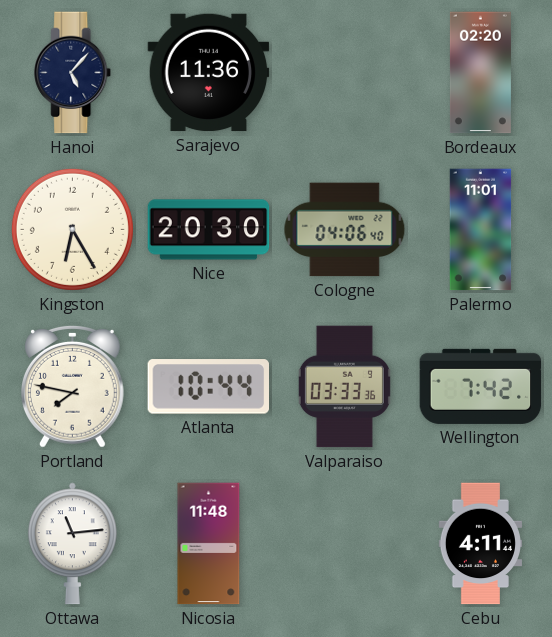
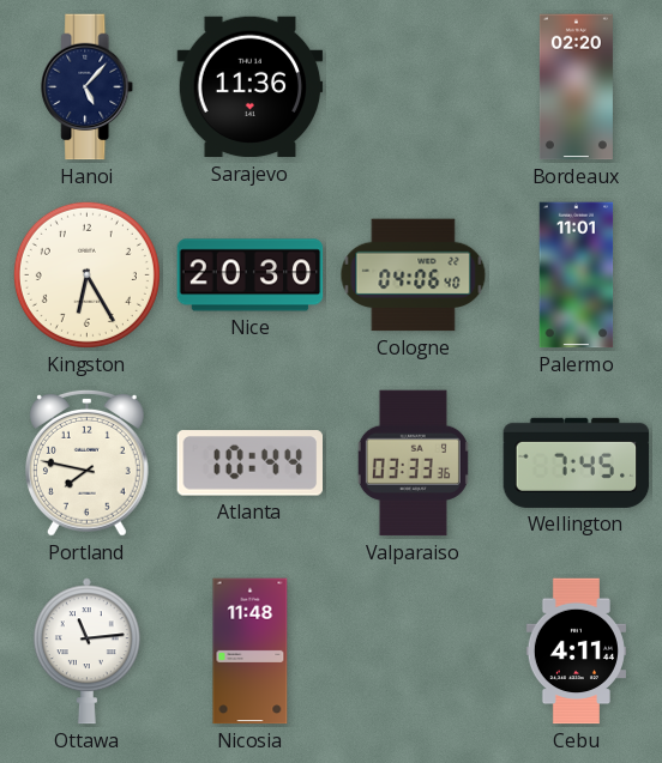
Wellington: 7:42 -> 7:45
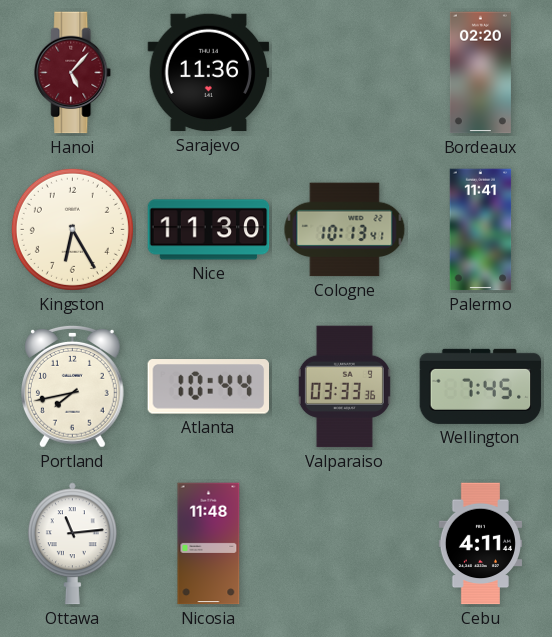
Hanoi dial: navy -> burgundy
Nice: 20:30 -> 11:30
Cologne: 04:06 -> 10:13
Palermo: 11:01 -> 11:41
Portland: 7:47 -> 7:43
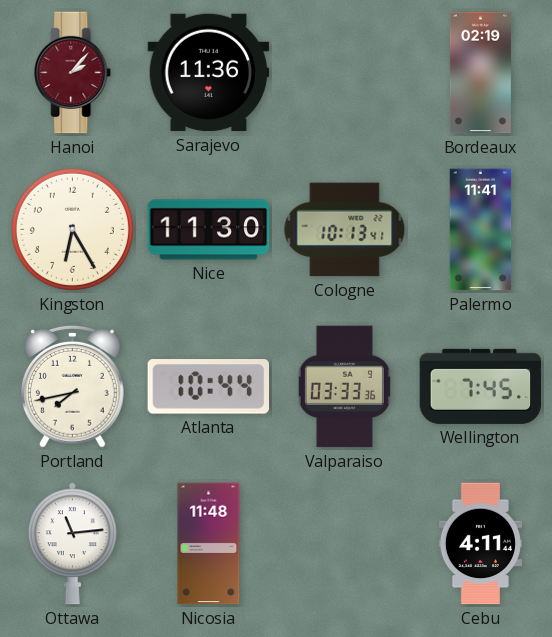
Hanoi: 5:07 -> 2:07
Bordeaux: 02:20 -> 02:19
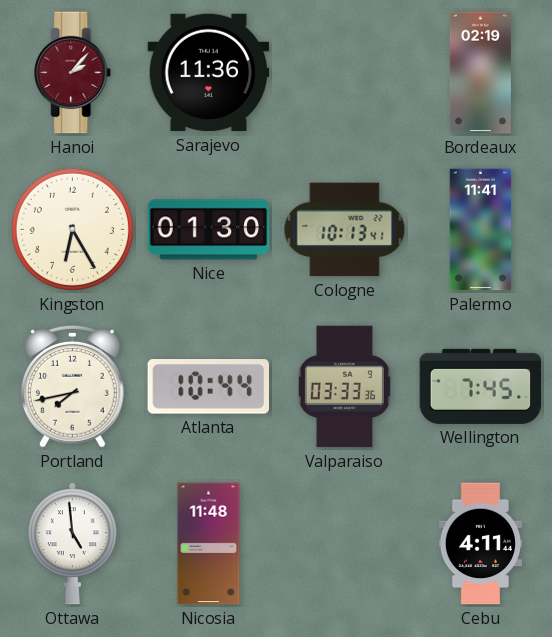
Nice: 11:30 -> 01:30
Ottawa: 11:14 -> 4:59
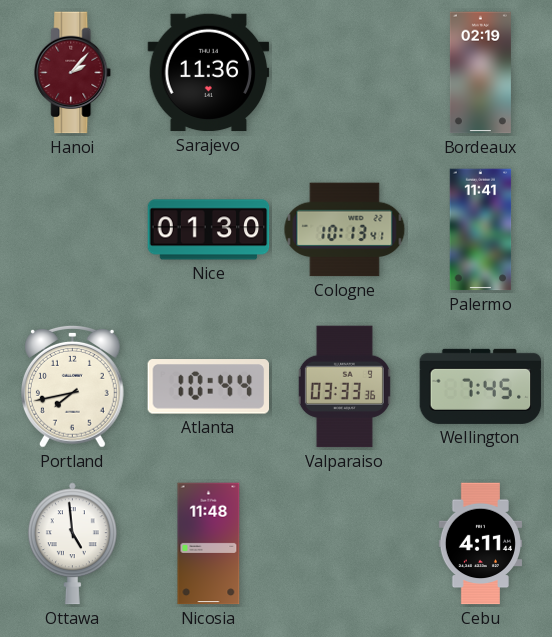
Kingston: 6:25 -> none
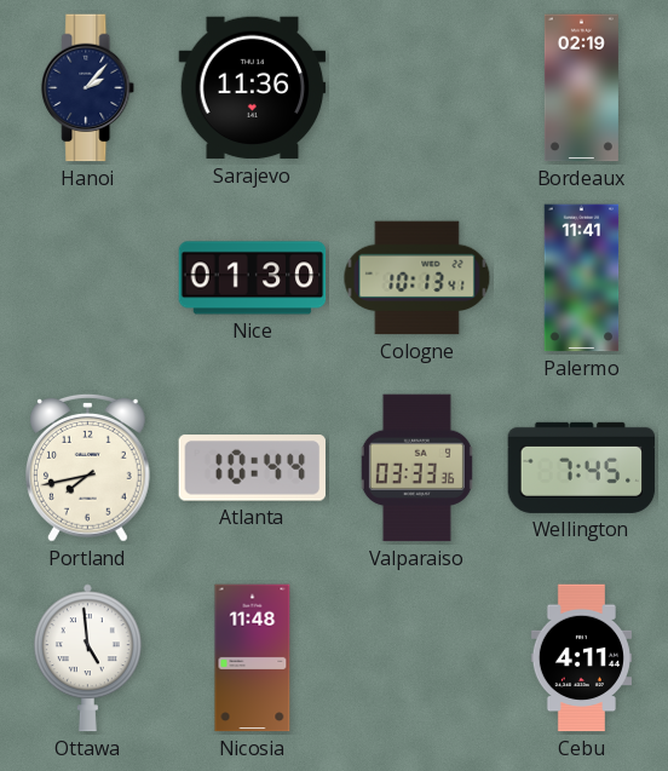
Hanoi dial: burgundy -> navy
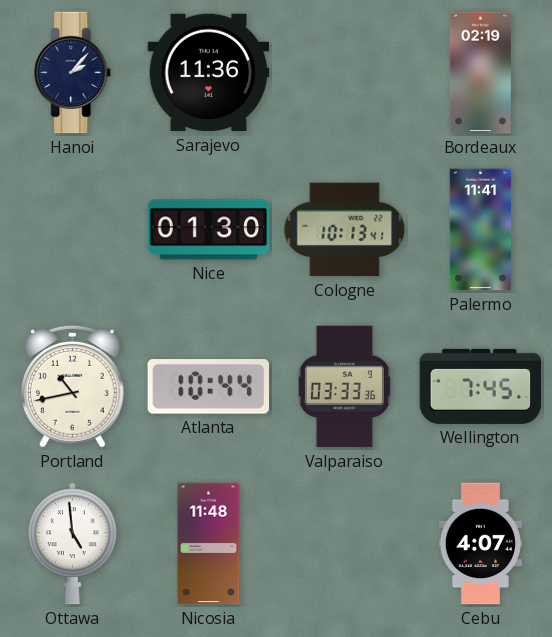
Portland: 7:43 -> 10:43
Cebu: 4:11 -> 4:07
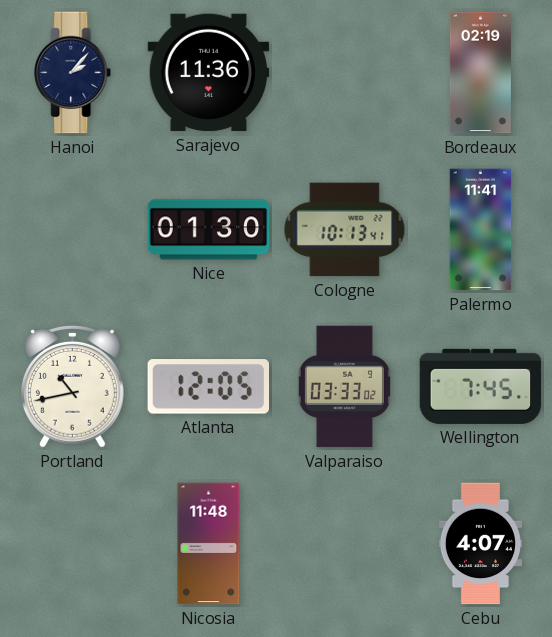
Atlanta: 10:44 -> 12:05
Valparaiso: 03:33:36 -> 03:33:02
Ottawa: 4:59 -> none
